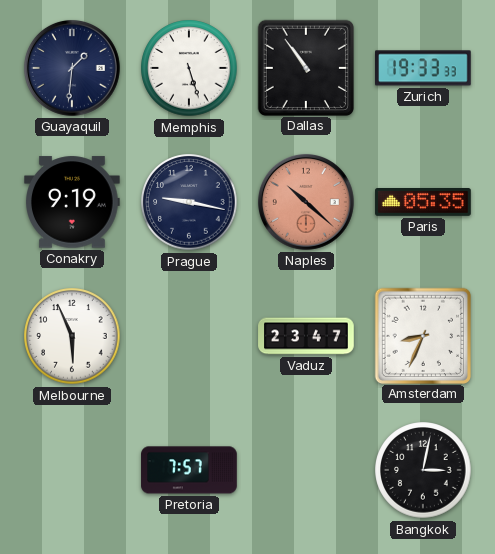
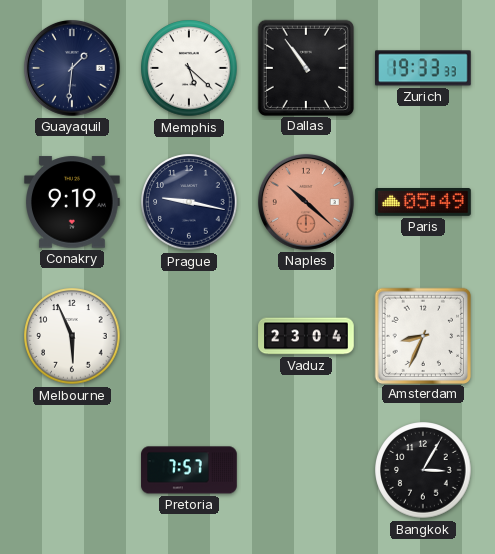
Memphis: 5:27 -> 5:22
Paris: 05:35 -> 05:49
Vaduz: 23:47 -> 23:04
Bangkok: 3:02 -> 3:05
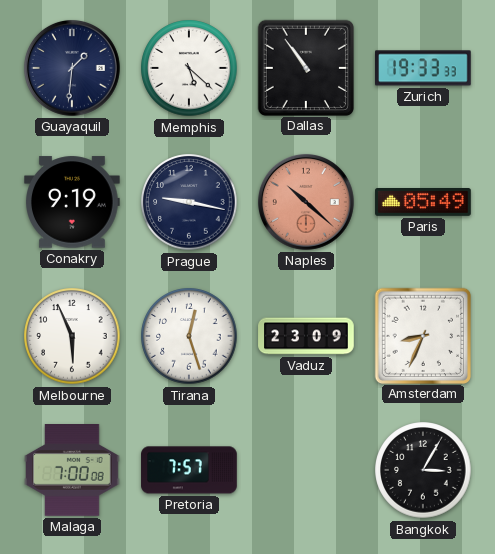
Tirana: none -> 12:27
Vaduz: 23:04 -> 23:09
Malaga: none -> 7:00
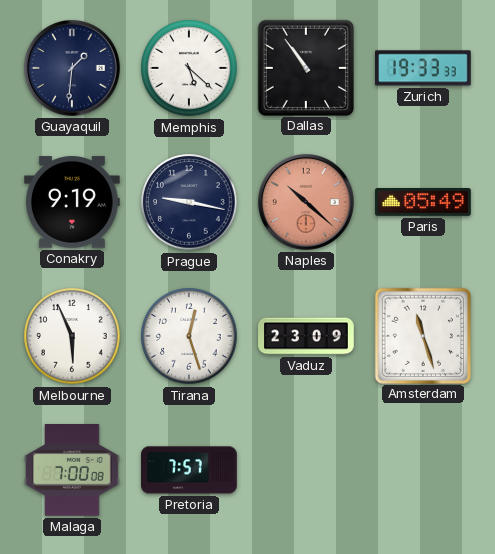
Amsterdam: 8:34 -> 11:27
Bangkok: 3:05 -> none
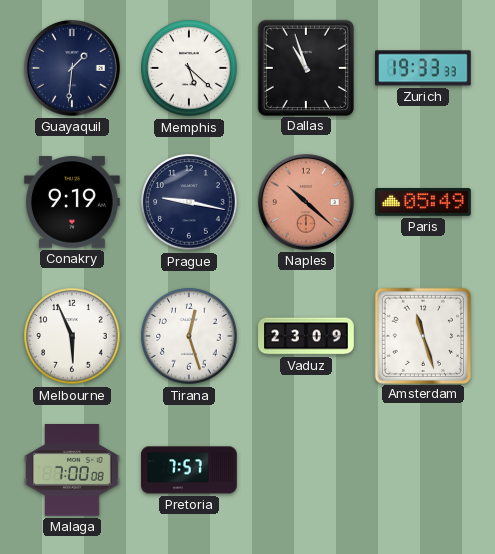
Dallas: 10:54 -> 10:57
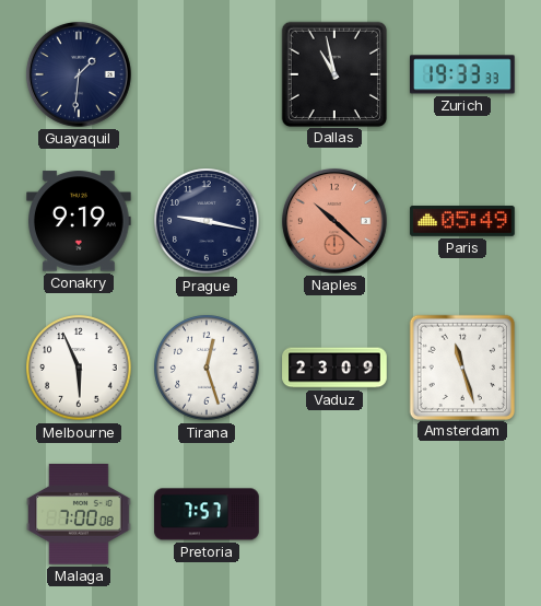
Memphis: 5:22 -> none
Dallas: 10:57 -> 10:58
